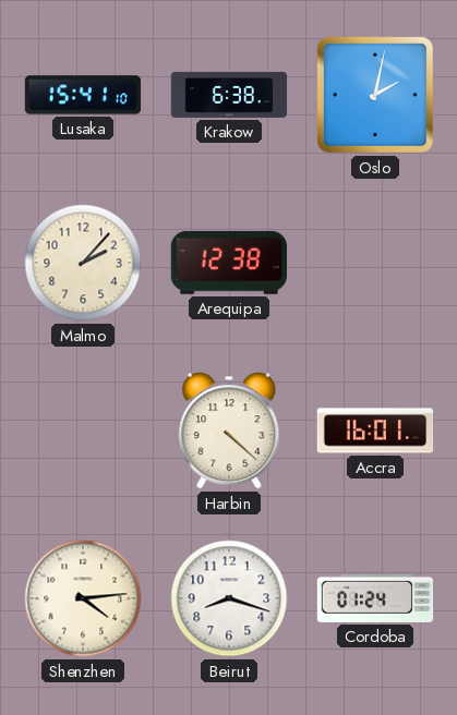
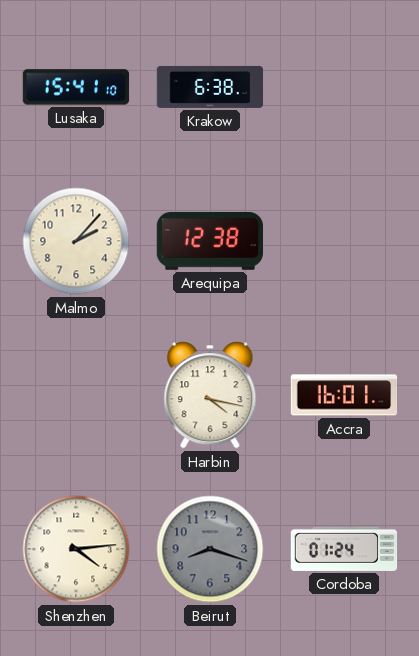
Oslo: 2:02 -> none
Harbin: 4:22 -> 4:17
Beirut dial: white -> grey
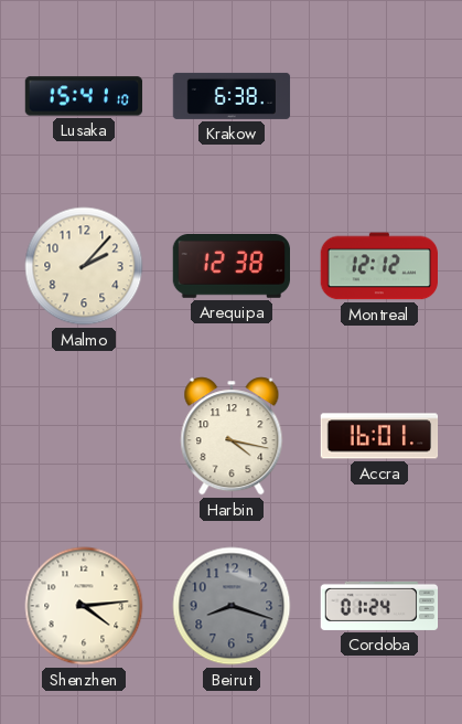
Montreal: none -> 12:12
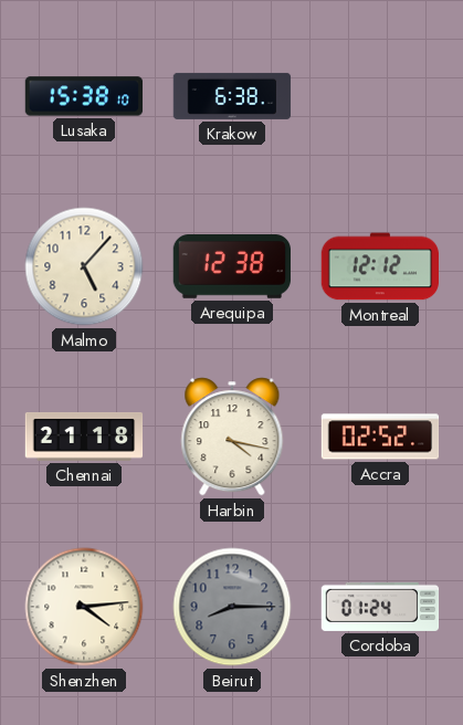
Lusaka: 15:41 -> 15:38
Malmo: 2:07 -> 5:07
Chennai: none -> 21:18
Accra: 16:01 -> 02:52
Beirut: 8:18 -> 8:15
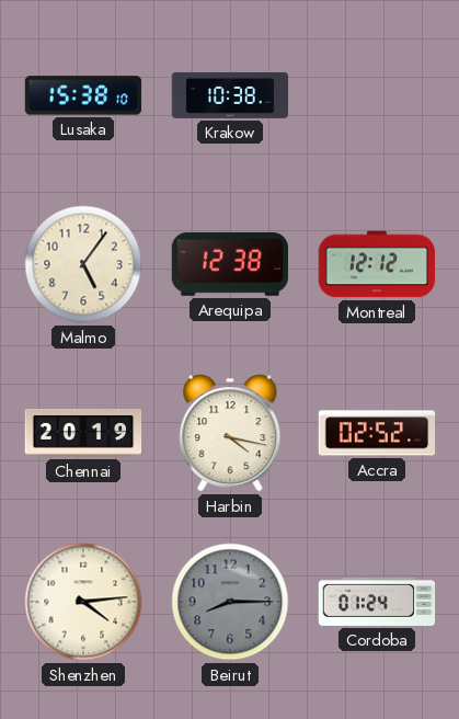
Krakow: 6:38 -> 10:38
Malmo: 5:07 -> 5:06
Chennai: 21:18 -> 20:19
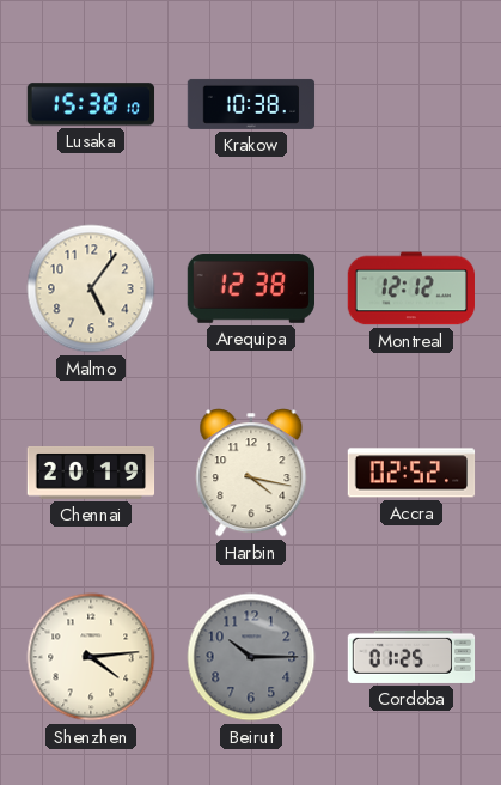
Beirut: 8:15 -> 10:15
Cordoba: 01:24 -> 01:25
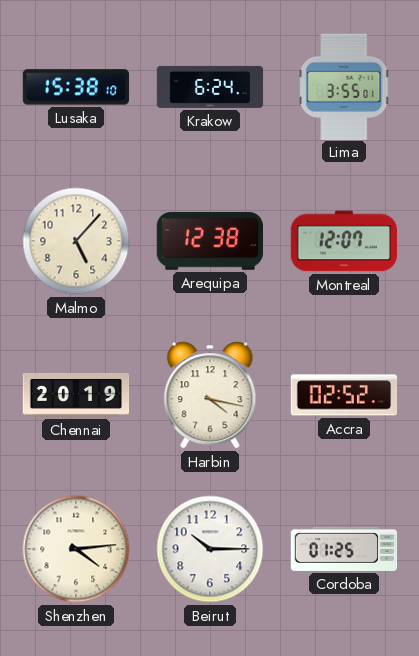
Krakow: 10:38 -> 6:24
Lima: none -> 3:55
Malmo: 5:06 -> 5:07
Montreal: 12:12 -> 12:07
Beirut dial: grey -> white
